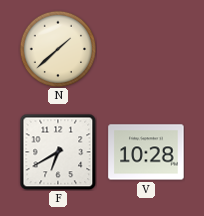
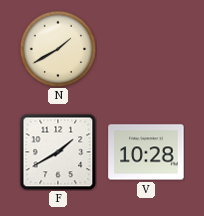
N: 1:38 -> 1:40
F: 6:40 -> 1:40
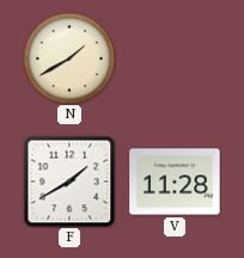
V: 10:28 -> 11:28
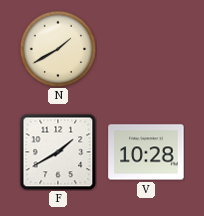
V: 11:28 -> 10:28
